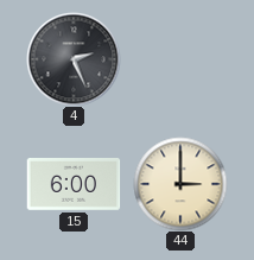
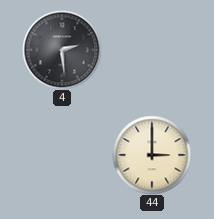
4: 2:26 -> 2:29
15: 6:00 -> none
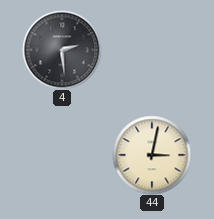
44: 3:00 -> 3:02
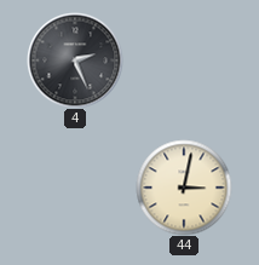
4: 2:29 -> 2:26
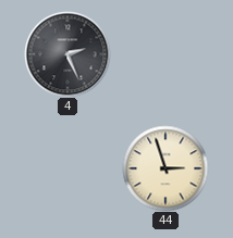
44: 3:02 -> 2:57
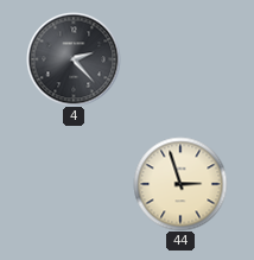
4: 2:26 -> 2:23
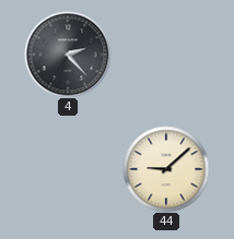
44: 2:57 -> 9:08
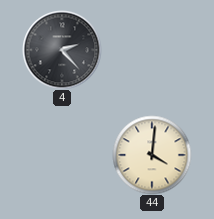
44: 9:08 -> 4:01
